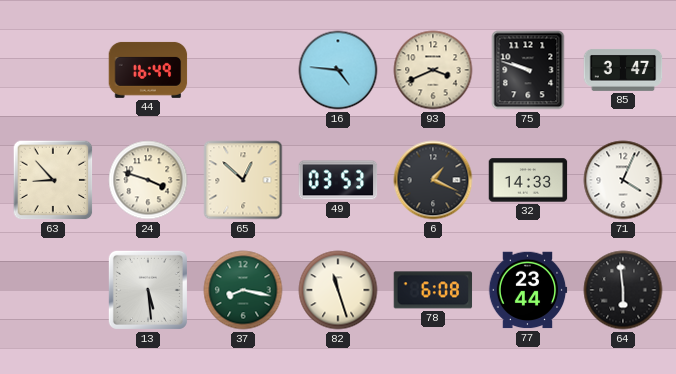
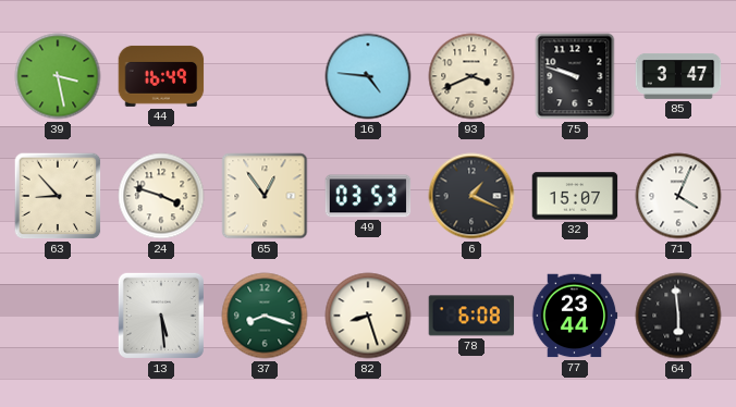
39: none -> 3:28
65: 12:52 -> 12:54
32: 14:33 -> 15:07
37: 8:17 -> 8:18
82: 11:27 -> 8:27
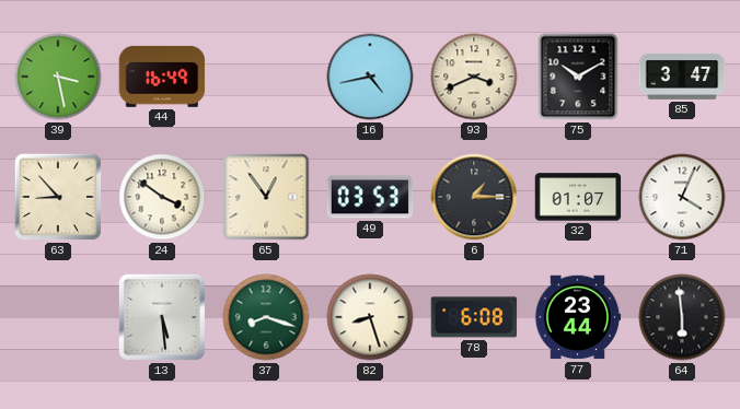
16: 4:46 -> 4:43
75: 9:48 -> 10:10
24: 3:48 -> 3:51
6: 1:19 -> 1:15
32: 15:07 -> 01:07
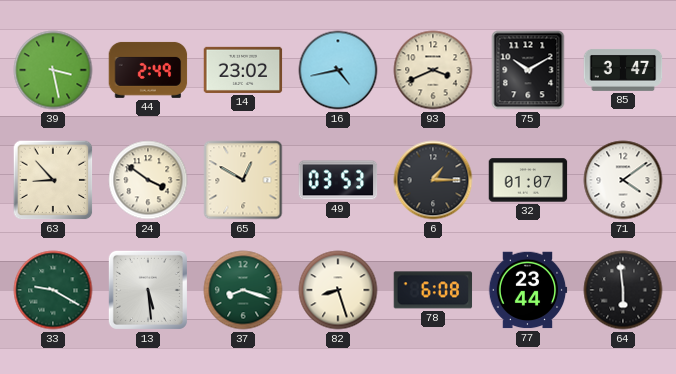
44: 16:49 -> 2:49
14: none -> 23:02
65: 12:54 -> 12:50
71: 4:04 -> 4:09
33: none -> 9:20
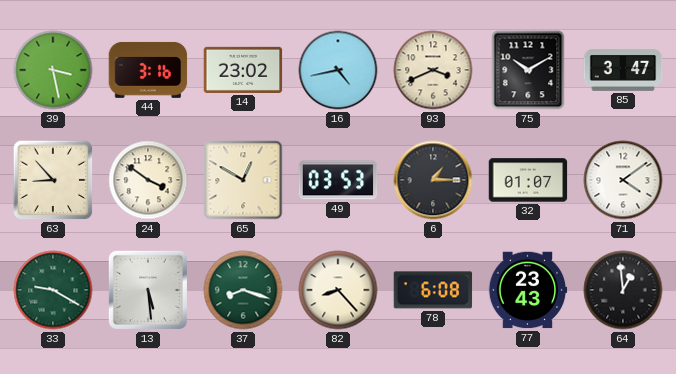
44: 2:49 -> 3:16
82: 8:27 -> 8:23
77: 23:44 -> 23:43
64: 5:59 -> 12:59
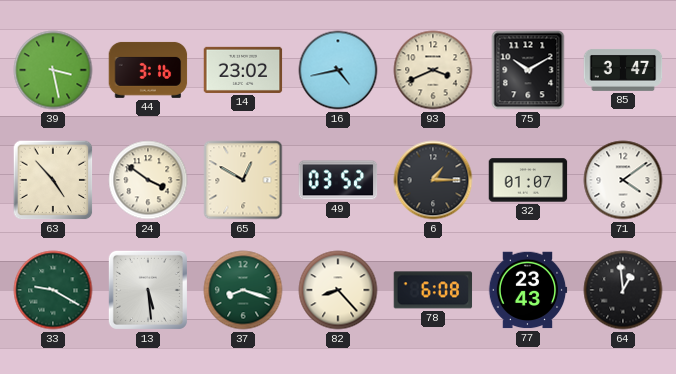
63: 8:53 -> 4:53
49: 03:53 -> 03:52
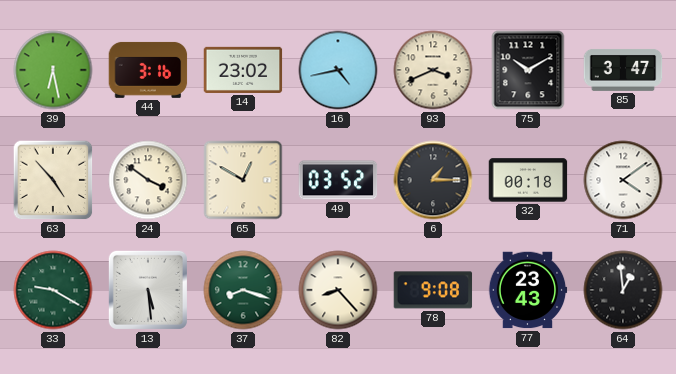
39: 3:28 -> 6:28
32: 01:07 -> 00:18
78: 6:08 -> 9:08
